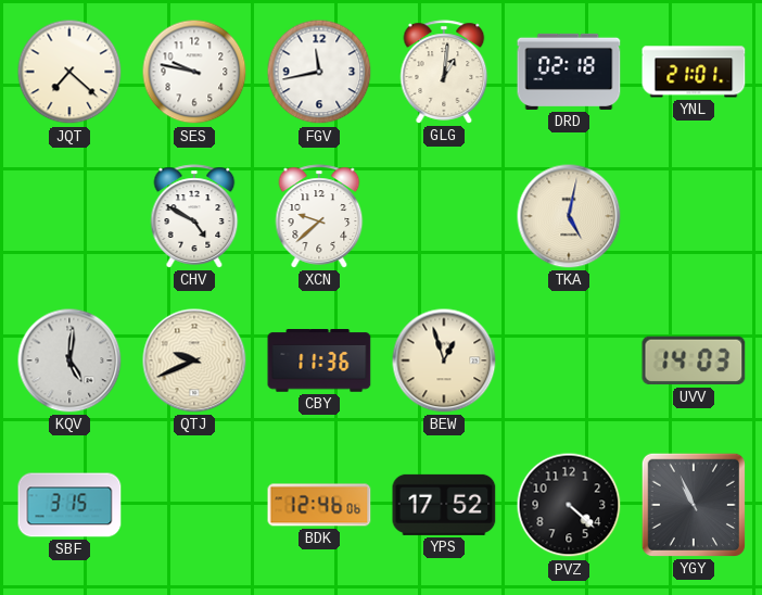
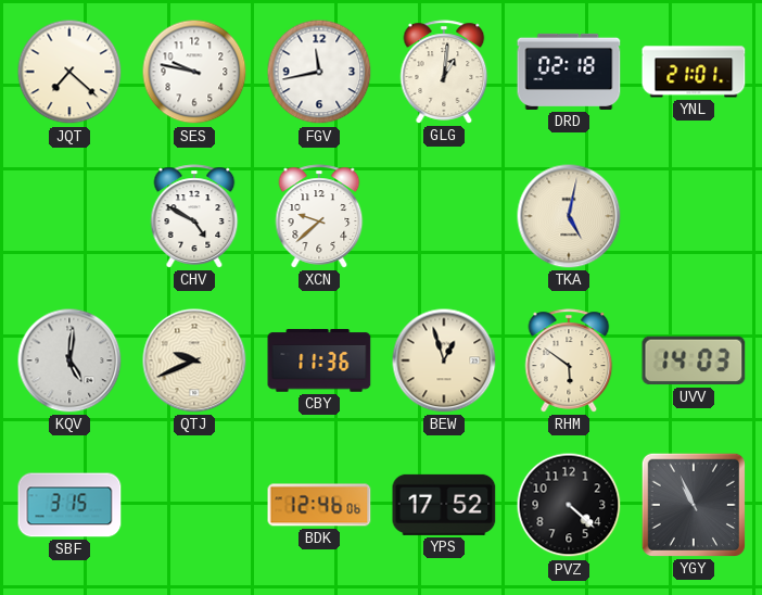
RHM: none -> 5:51
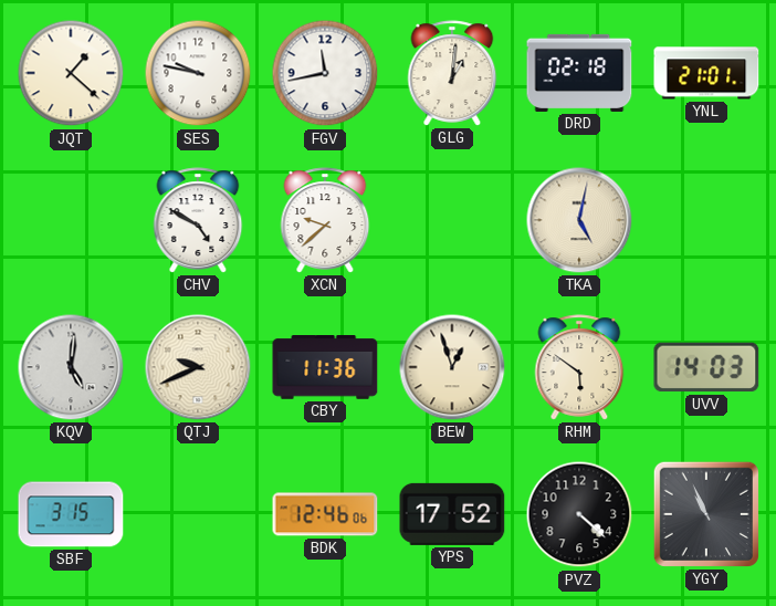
JQT: 7:22 -> 1:22
